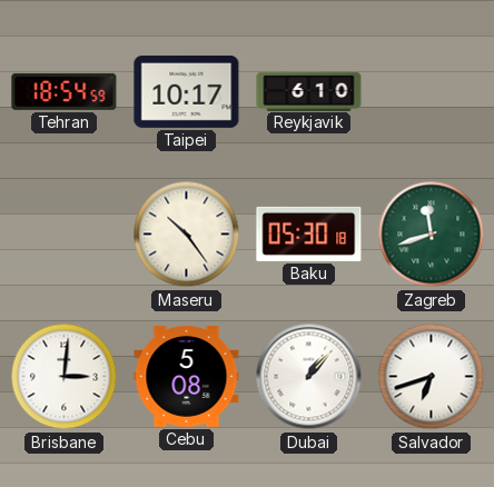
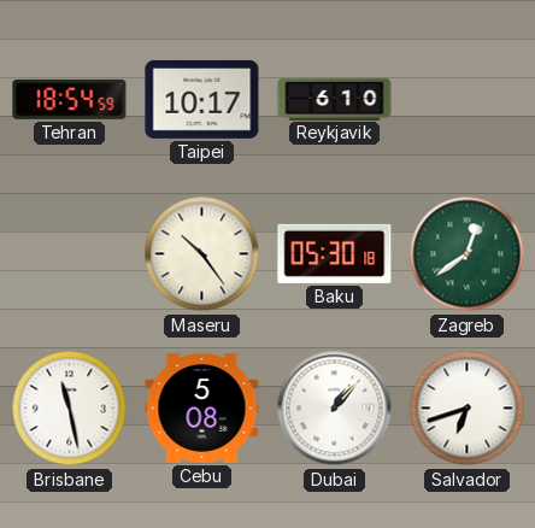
Zagreb: 11:42 -> 12:39
Brisbane: 3:01 -> 11:28
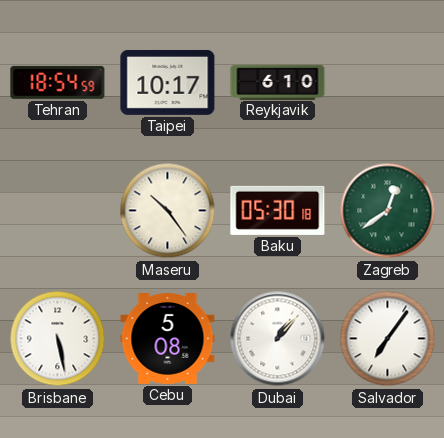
Brisbane: 11:28 -> 5:28
Salvador: 6:42 -> 7:06
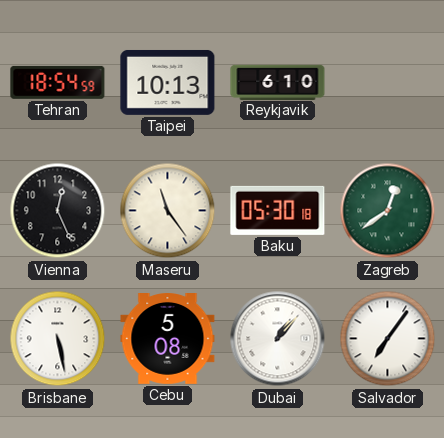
Taipei: 10:17 -> 10:13
Vienna: none -> 12:26
Maseru: 10:24 -> 11:24
